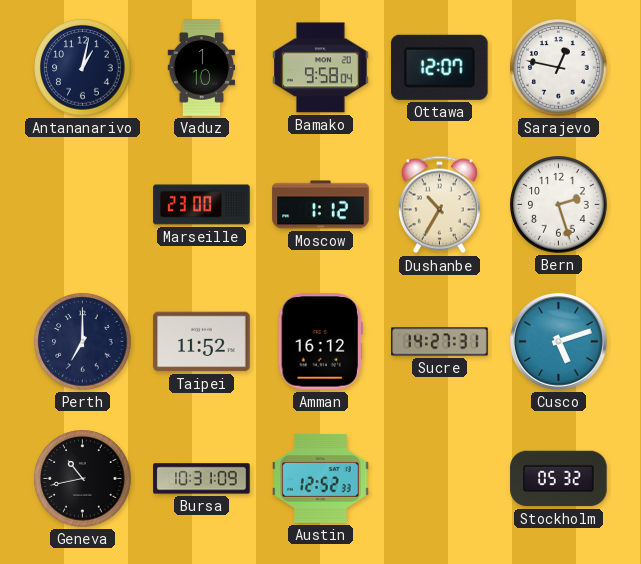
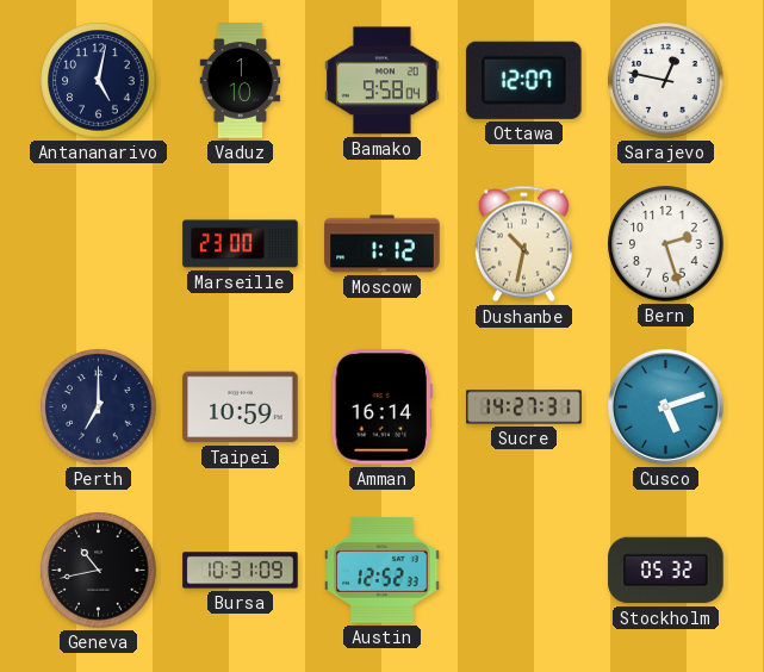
Antananarivo: 1:02 -> 5:02
Dushanbe: 10:35 -> 10:32
Taipei: 11:52 -> 10:59
Amman: 16:12 -> 16:14
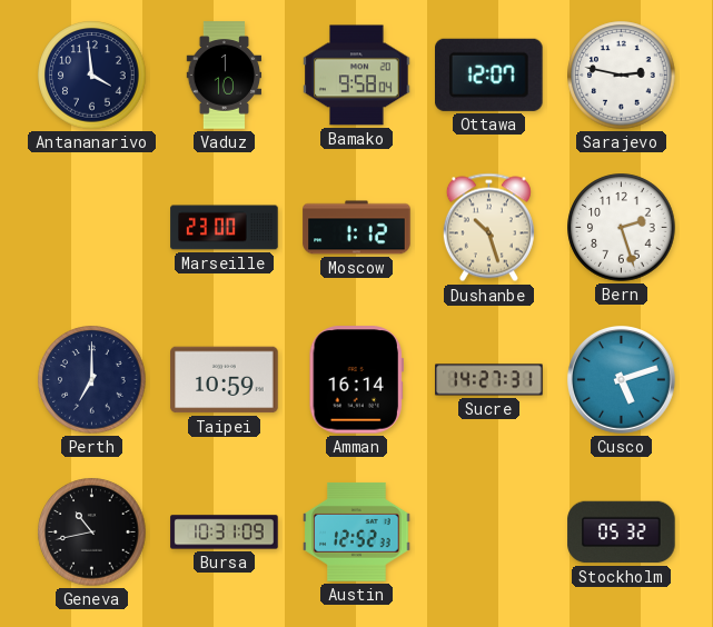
Antananarivo: 5:02 -> 3:59
Sarajevo: 12:47 -> 2:47
Dushanbe: 10:32 -> 10:27
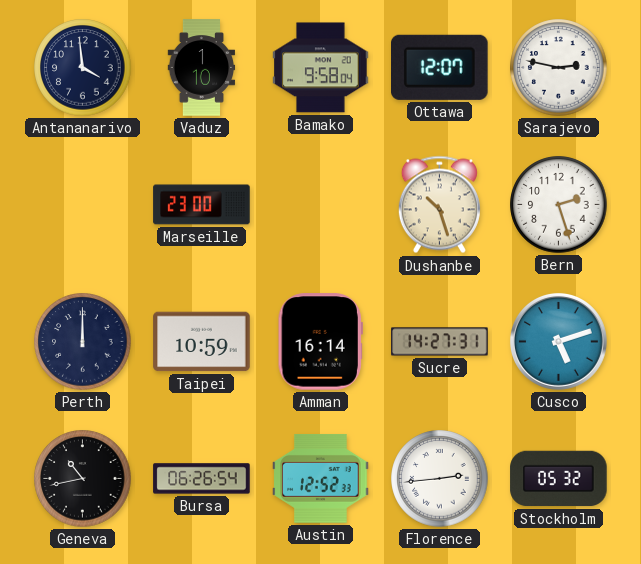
Moscow: 1:12 -> none
Perth: 7:00 -> 12:00
Bursa: 10:31 -> 06:26
Florence: none -> 2:44
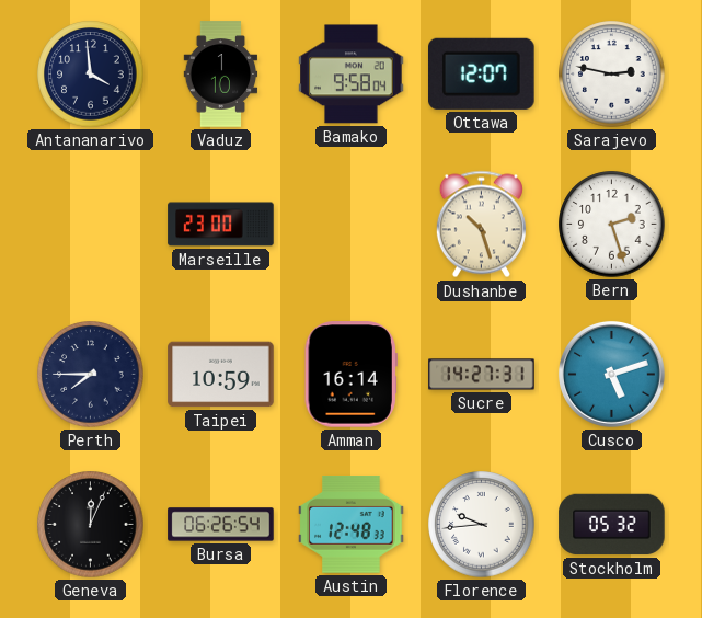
Perth: 12:00 -> 7:45
Geneva: 10:43 -> 12:04
Austin: 12:52 -> 12:48
Florence: 2:44 -> 9:44
